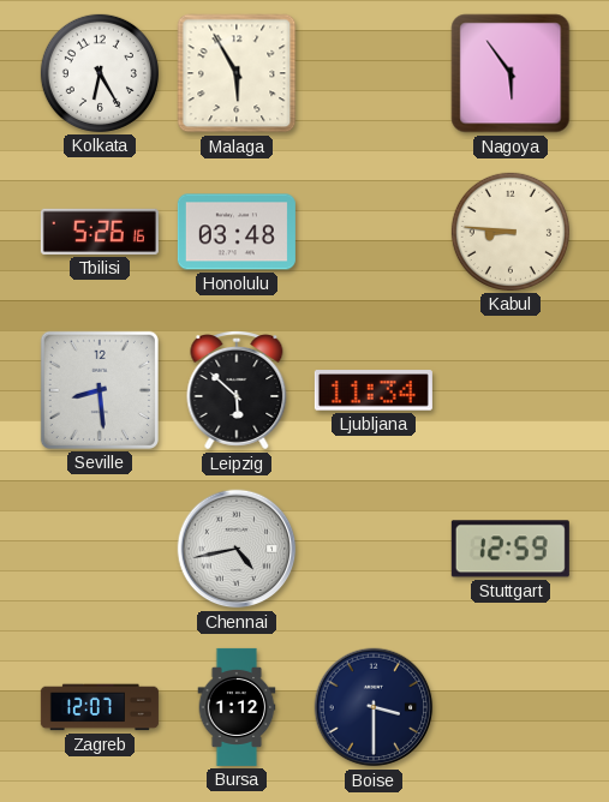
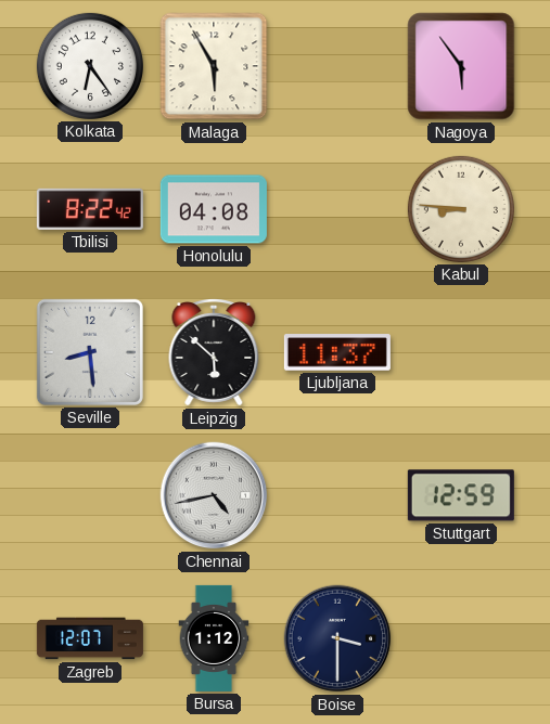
Kolkata: 6:25 -> 6:24
Tbilisi: 5:26 -> 8:22
Honolulu: 03:48 -> 04:08
Ljubljana: 11:34 -> 11:37
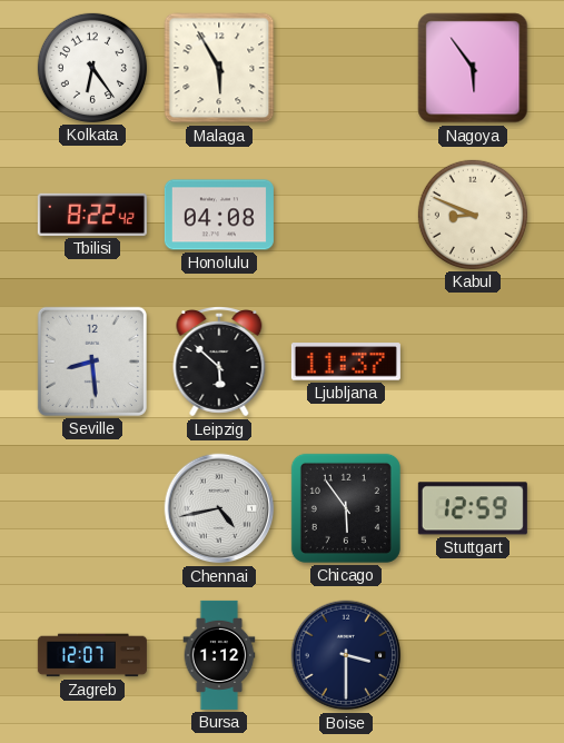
Kabul: 8:46 -> 8:49
Chicago: none -> 5:54
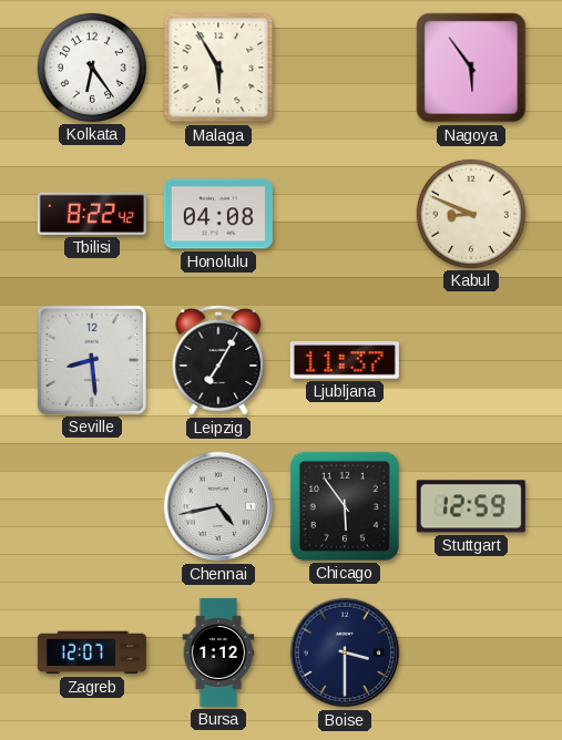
Leipzig: 5:52 -> 7:05
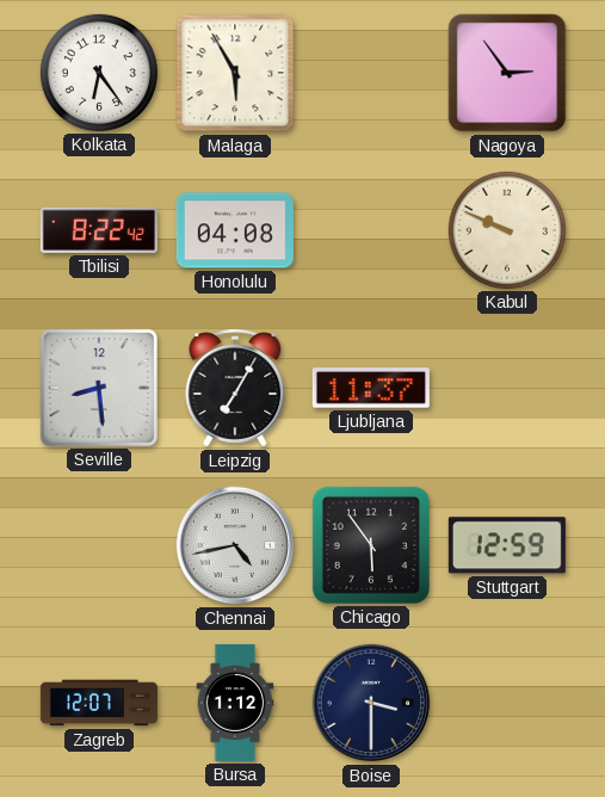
Nagoya: 5:54 -> 2:54
Kabul: 8:49 -> 9:49
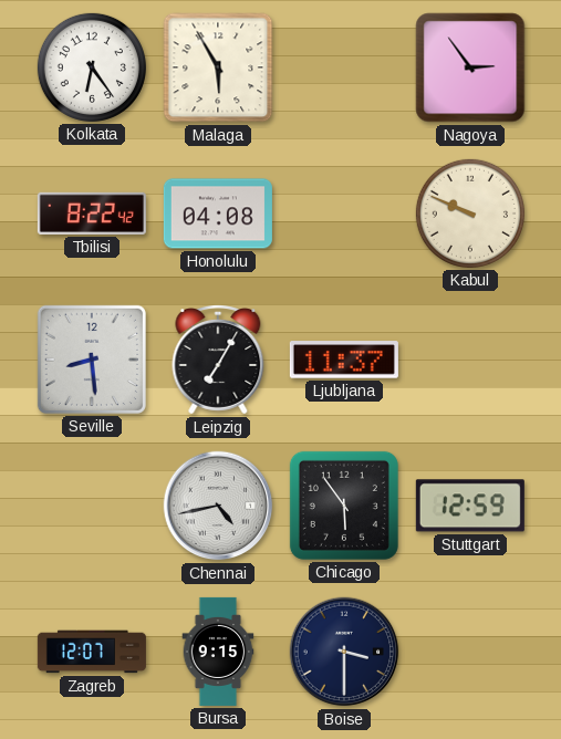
Bursa: 1:12 -> 9:15
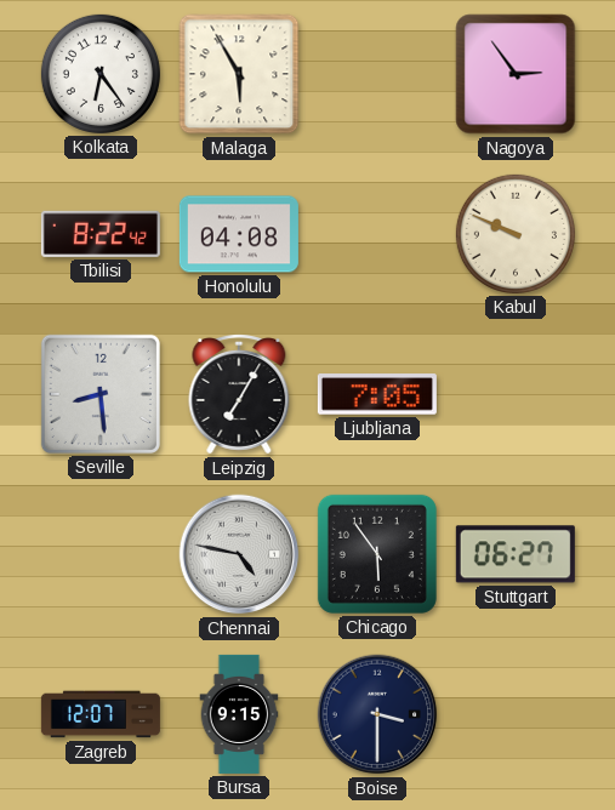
Ljubljana: 11:37 -> 7:05
Chennai: 4:43 -> 4:47
Stuttgart: 12:59 -> 06:27
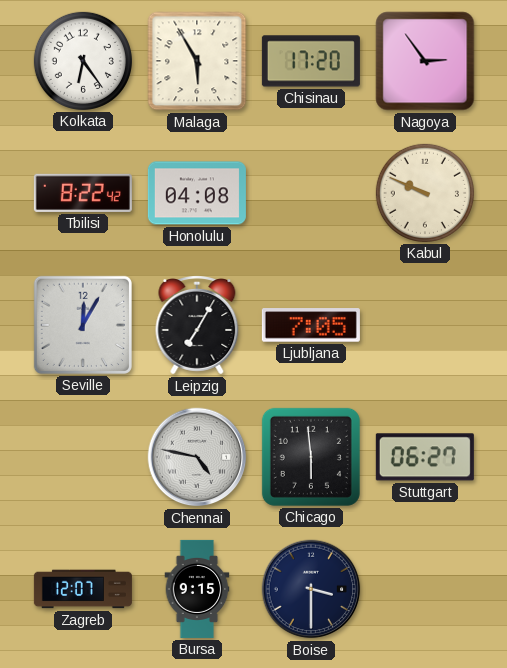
Chisinau: none -> 17:20
Seville: 8:29 -> 12:05
Chicago: 5:54 -> 5:59
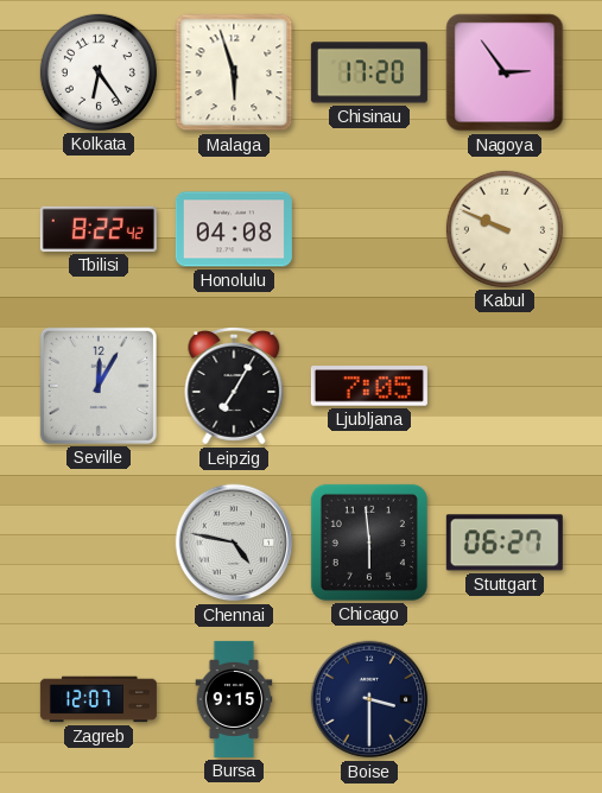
Malaga: 5:55 -> 5:57
